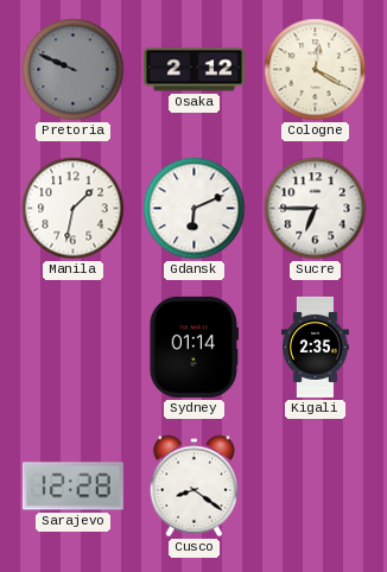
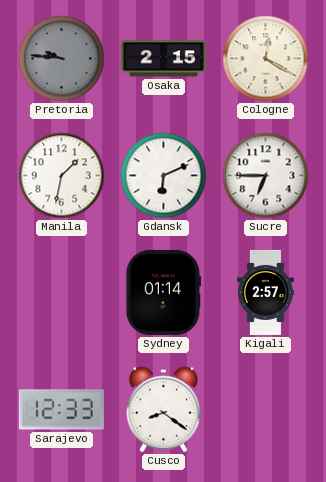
Pretoria: 9:49 -> 9:46
Osaka: 2:12 -> 2:15
Kigali: 2:35 -> 2:57
Sarajevo: 12:28 -> 12:33
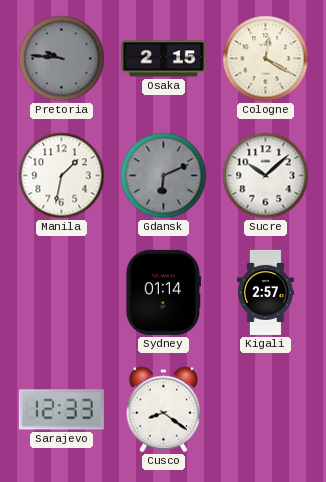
Gdansk dial: white -> grey
Sucre: 6:45 -> 10:08
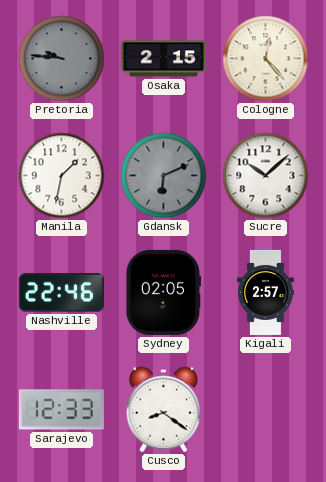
Cologne: 12:20 -> 12:23
Nashville: none -> 22:46
Sydney: 01:14 -> 02:05
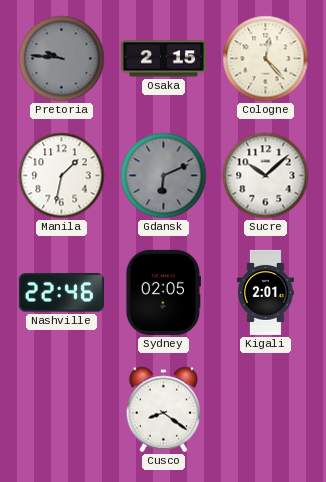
Kigali: 2:57 -> 2:01
Sarajevo: 12:33 -> none
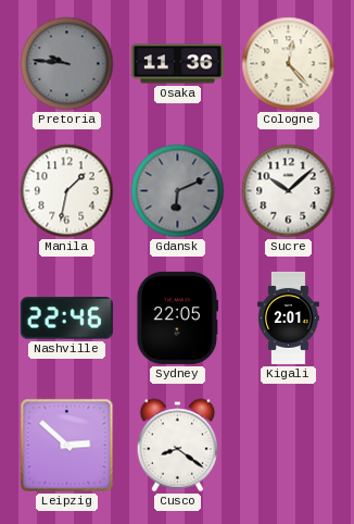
Osaka: 2:15 -> 11:36
Sydney: 02:05 -> 22:05
Leipzig: none -> 2:52
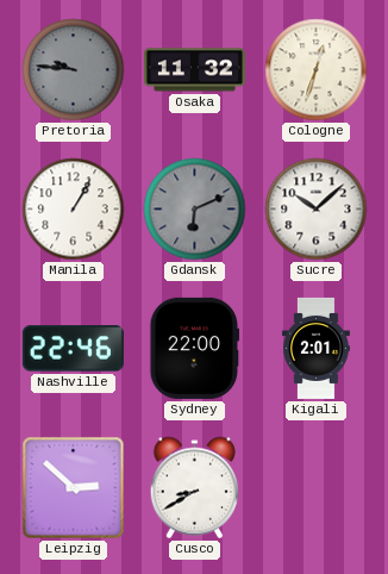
Osaka: 11:36 -> 11:32
Cologne: 12:23 -> 12:33
Manila: 1:32 -> 1:05
Sydney: 22:05 -> 22:00
Cusco: 8:21 -> 8:40
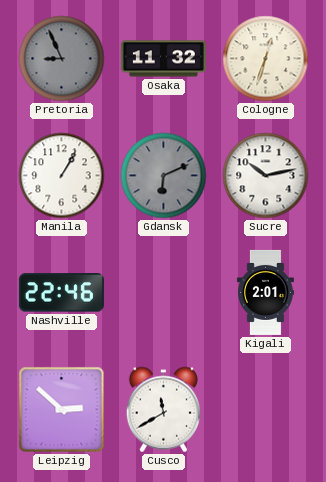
Pretoria: 9:46 -> 8:56
Sucre: 10:08 -> 10:13
Sydney: 22:00 -> none
Cusco: 8:40 -> 11:40
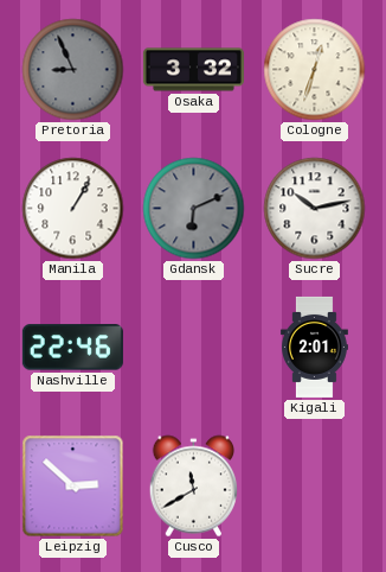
Osaka: 11:32 -> 3:32
